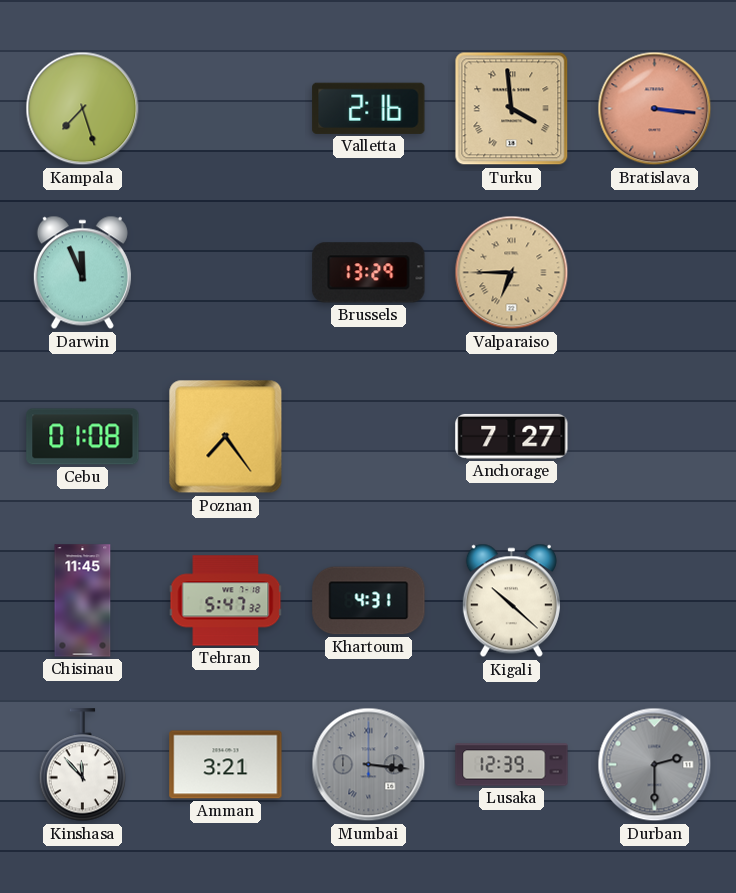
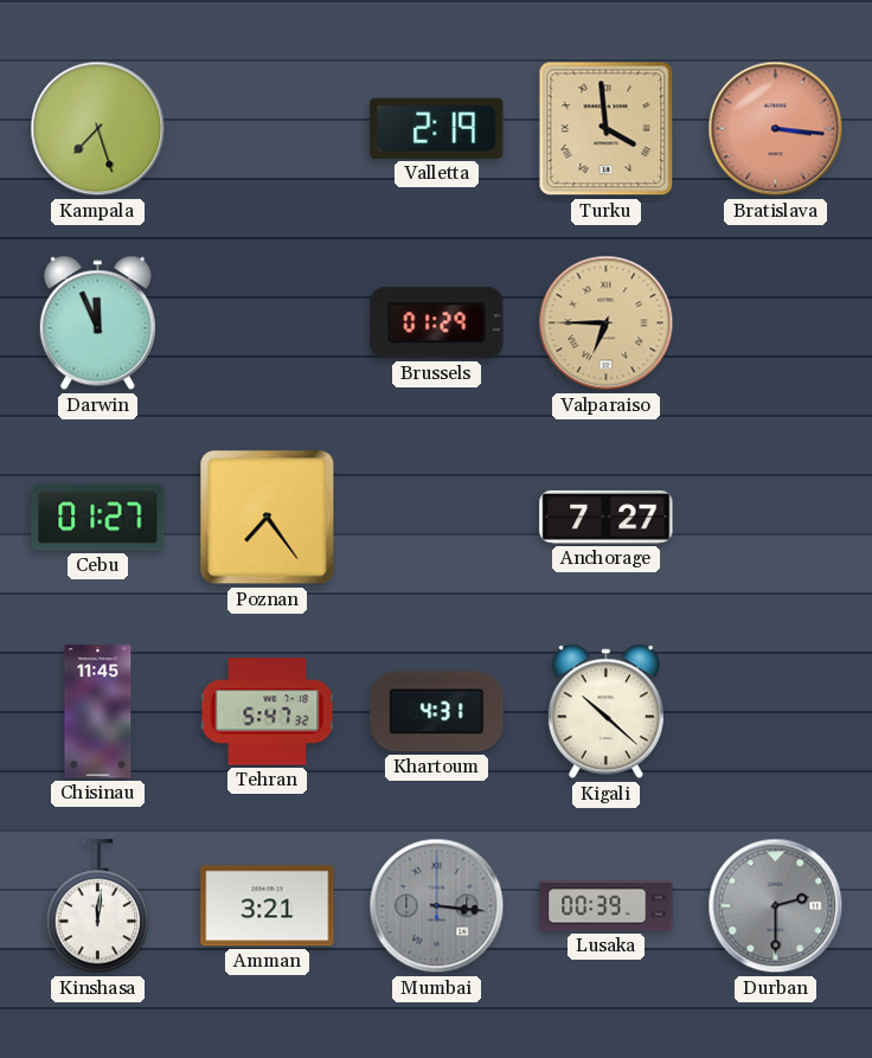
Valletta: 2:16 -> 2:19
Brussels: 13:29 -> 01:29
Cebu: 01:08 -> 01:27
Kinshasa: 11:53 -> 12:01
Lusaka: 12:39 -> 00:39
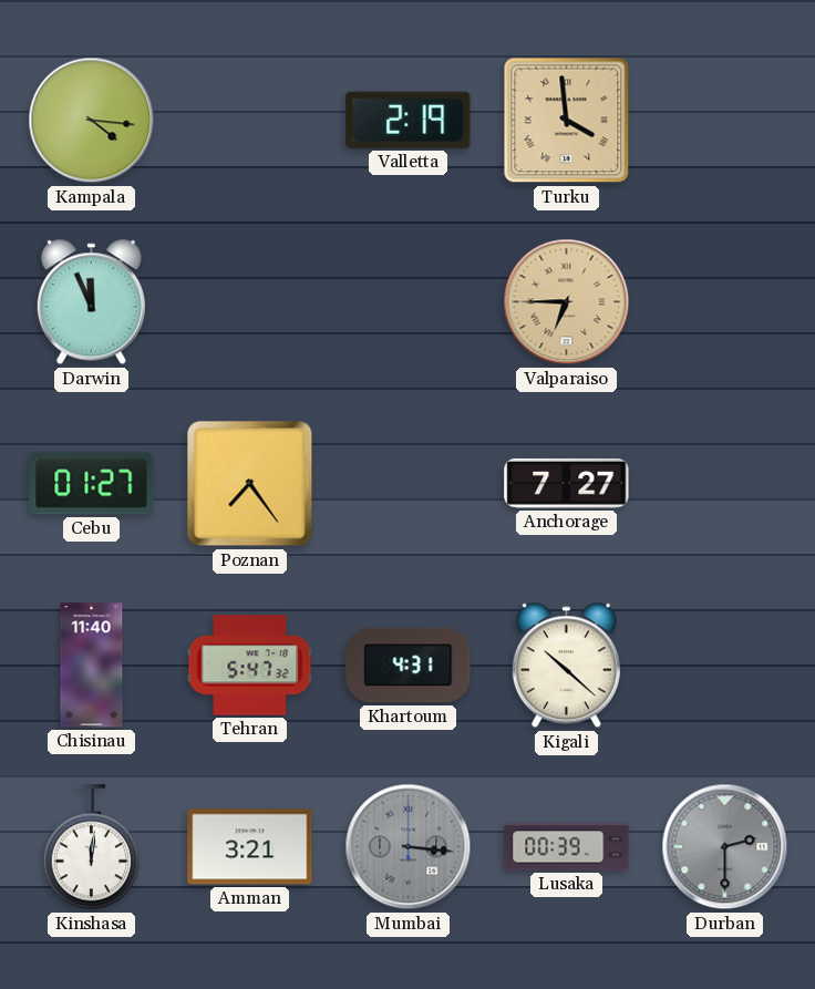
Kampala: 7:27 -> 4:16
Bratislava: 3:16 -> none
Brussels: 01:29 -> none
Chisinau: 11:45 -> 11:40
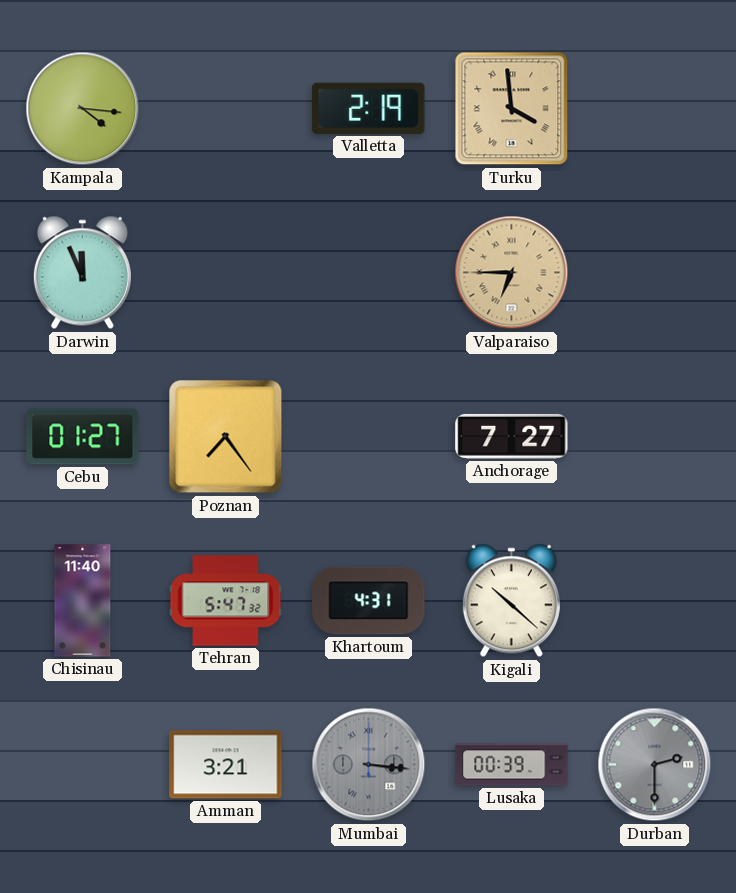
Kinshasa: 12:01 -> none
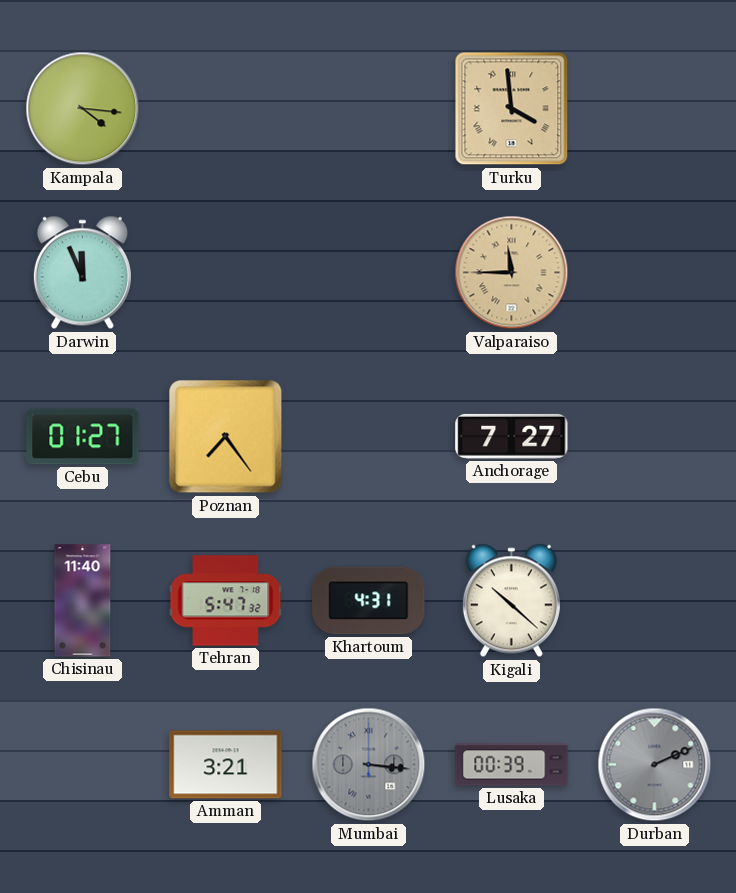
Valletta: 2:19 -> none
Valparaiso: 6:45 -> 11:45
Durban: 2:30 -> 2:11
